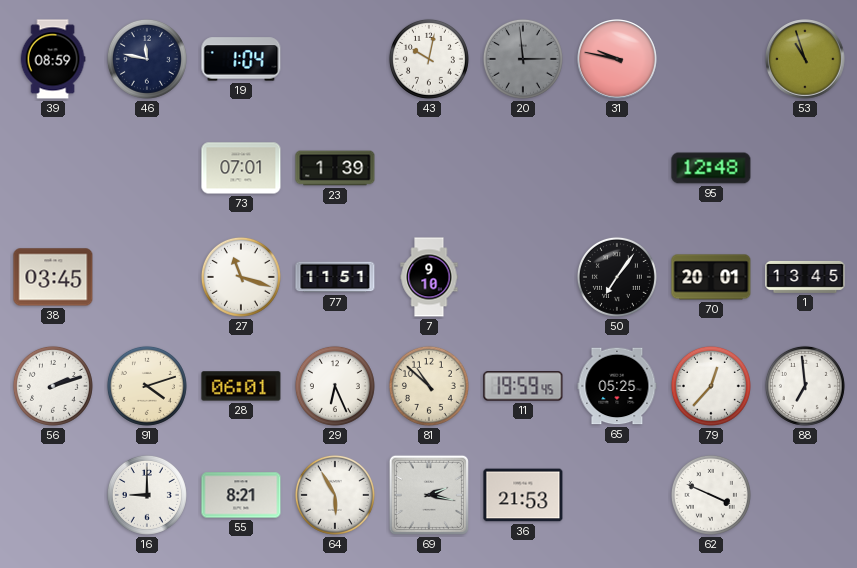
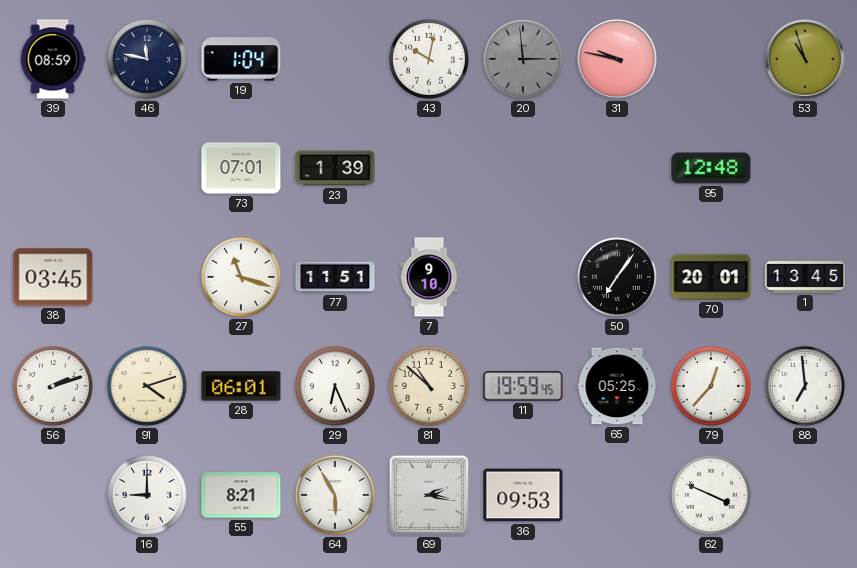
36: 21:53 -> 09:53
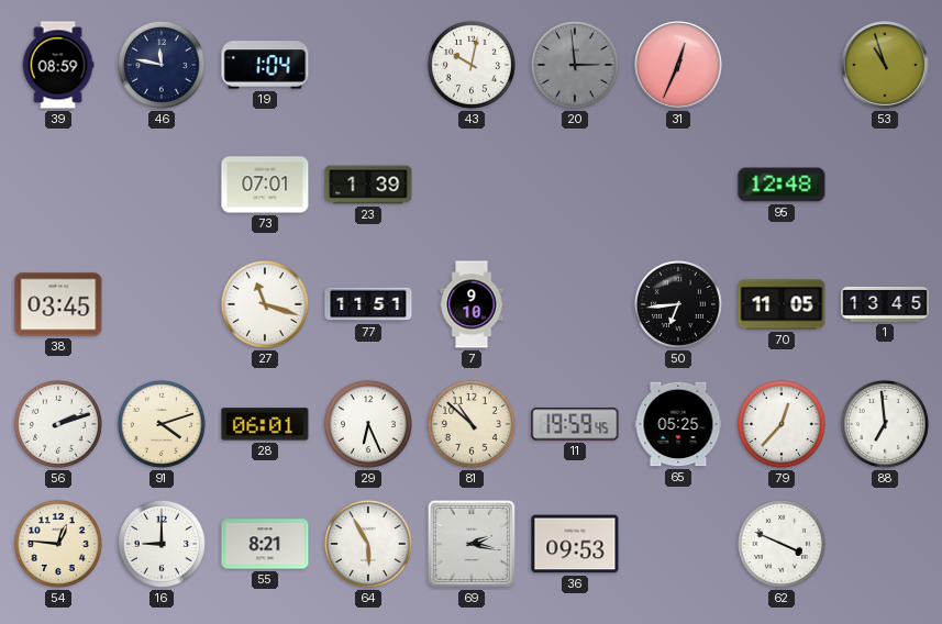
31: 9:47 -> 12:34
50: 7:06 -> 6:44
70: 20:01 -> 11:05
54: none -> 12:46
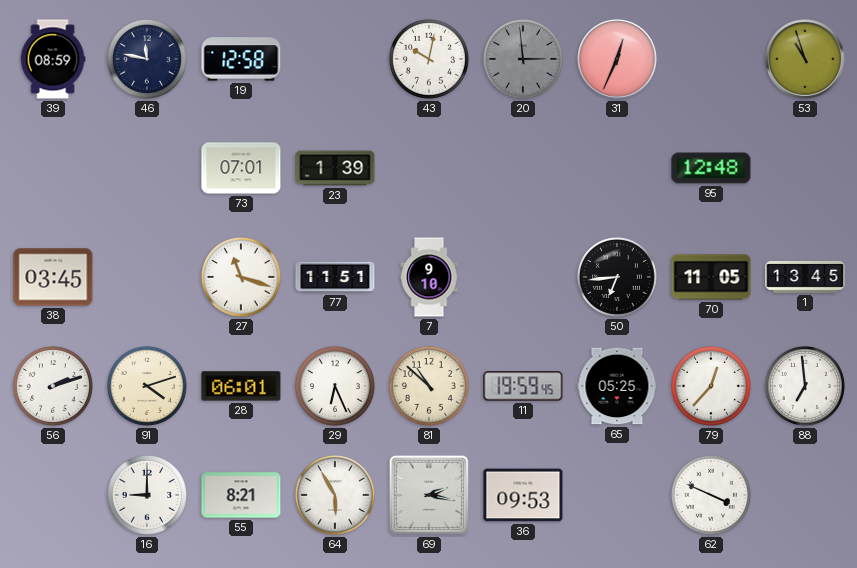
19: 1:04 -> 12:58
54: 12:46 -> none
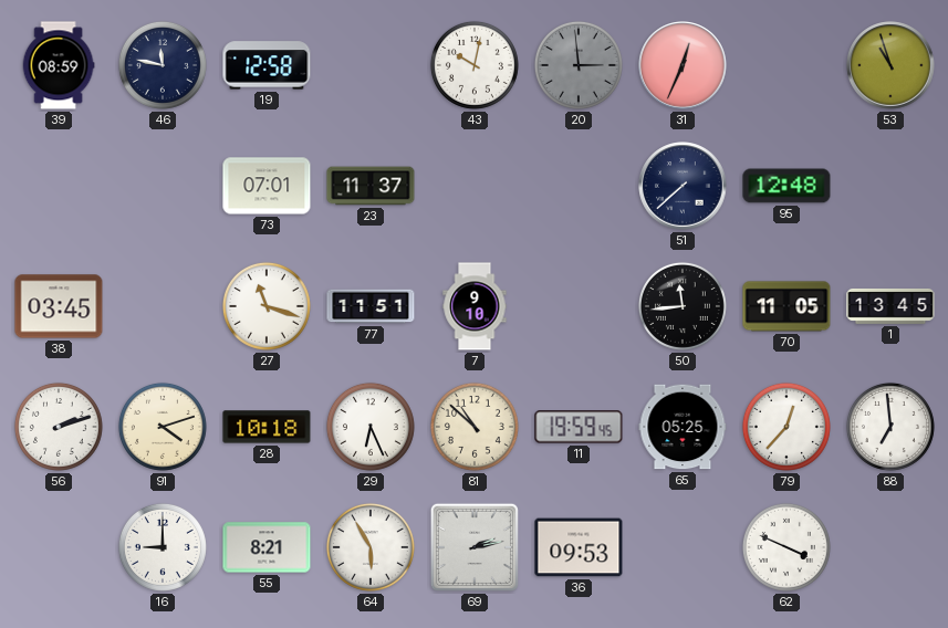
23: 1:39 -> 11:37
51: none -> 7:38
50: 6:44 -> 11:44
28: 06:01 -> 10:18
69: 2:17 -> 2:13
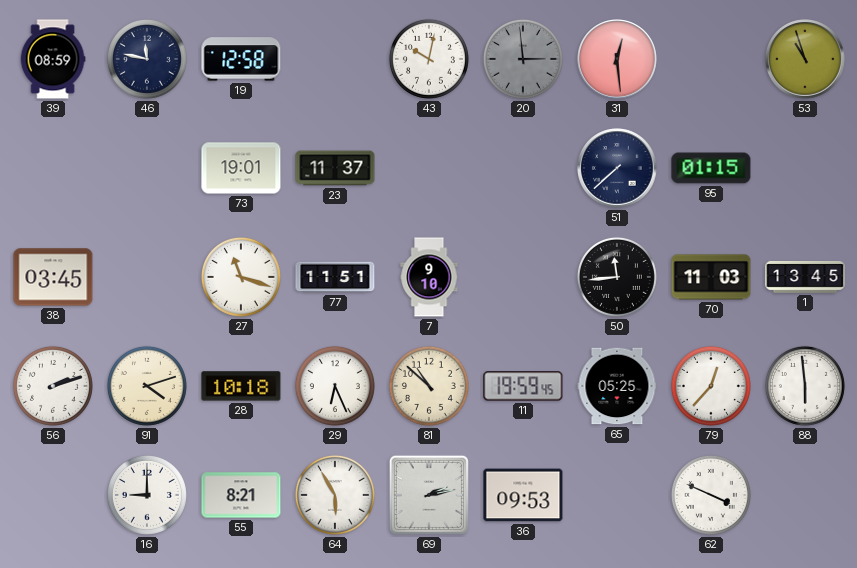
31: 12:34 -> 12:29
73: 07:01 -> 19:01
95: 12:48 -> 01:15
70: 11:05 -> 11:03
88: 6:59 -> 5:59
